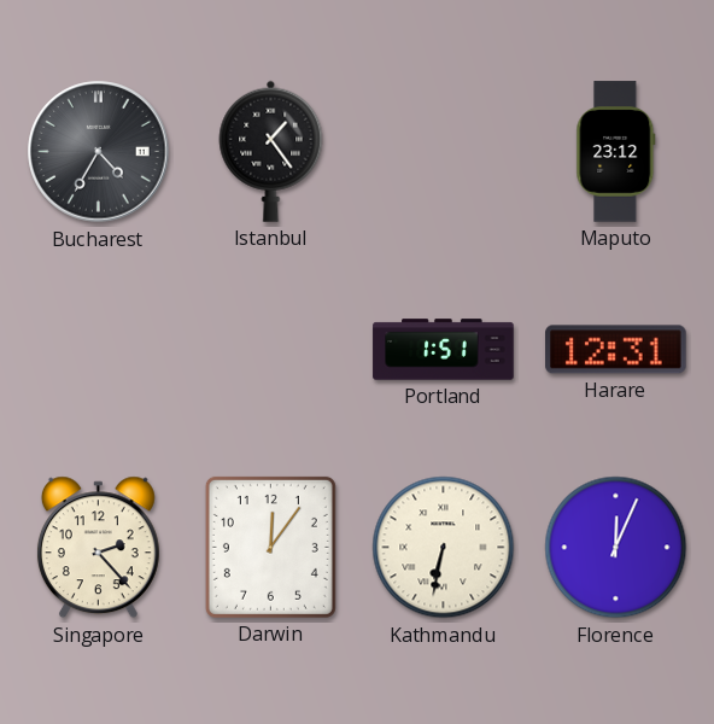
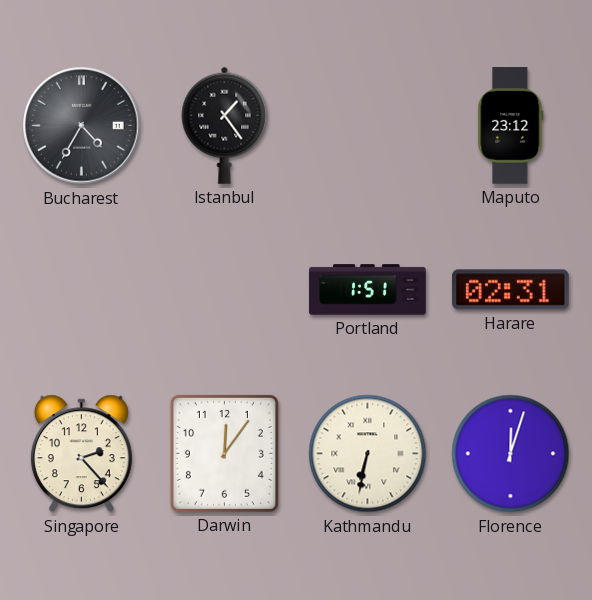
Harare: 12:31 -> 02:31
Florence: 12:04 -> 12:03
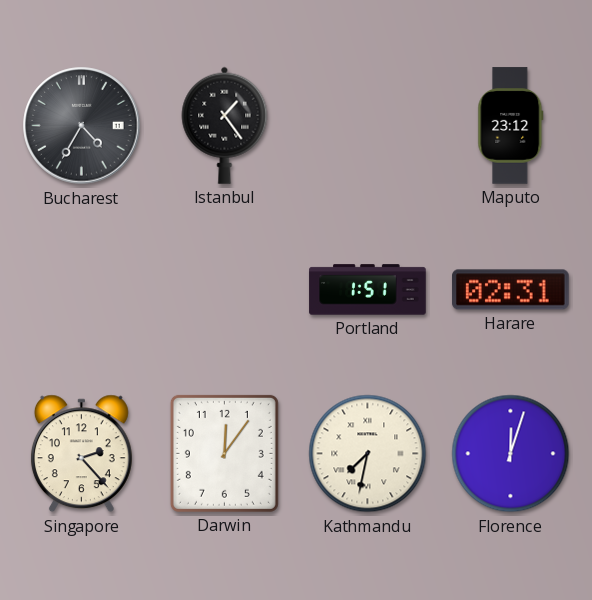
Kathmandu: 6:32 -> 7:32
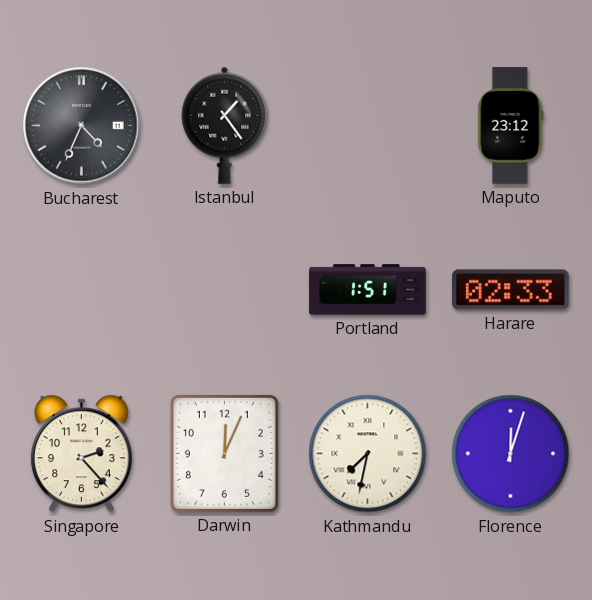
Bucharest: 4:35 -> 4:34
Harare: 02:31 -> 02:33
Darwin: 12:06 -> 12:04
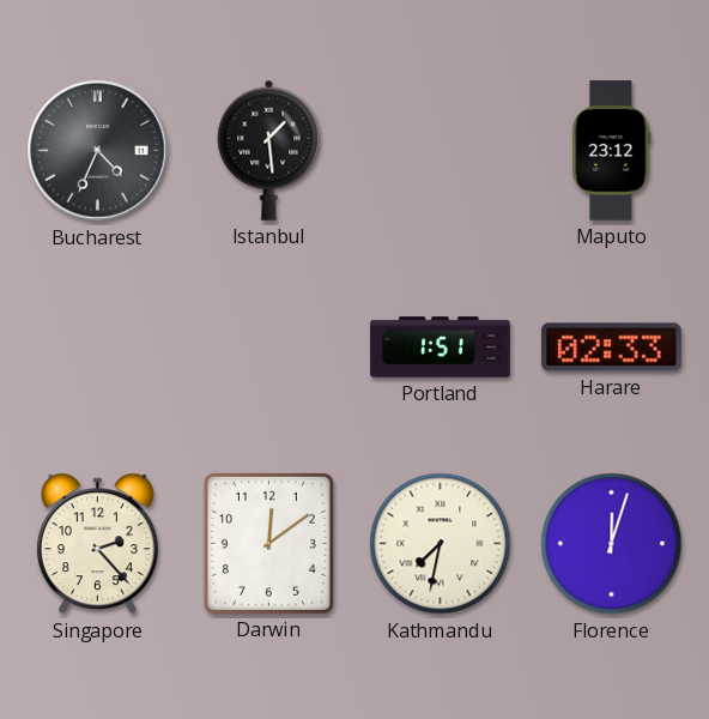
Istanbul: 1:24 -> 1:29
Darwin: 12:04 -> 12:09
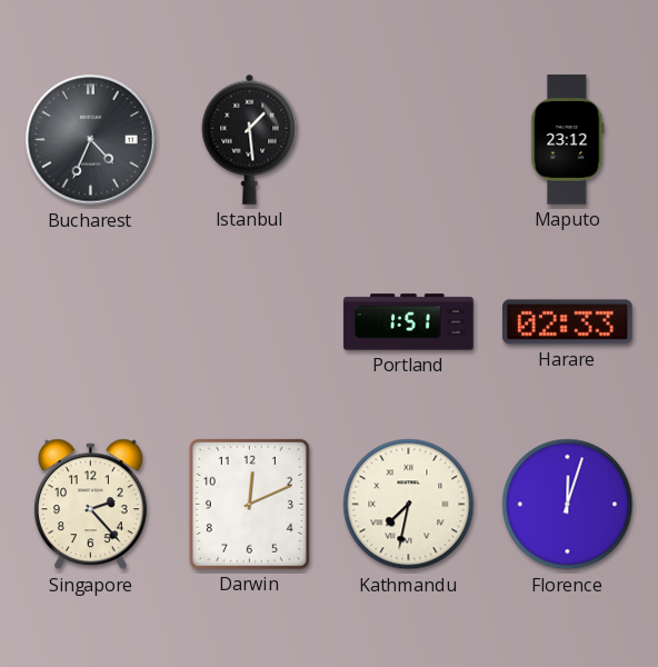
Darwin: 12:09 -> 12:11
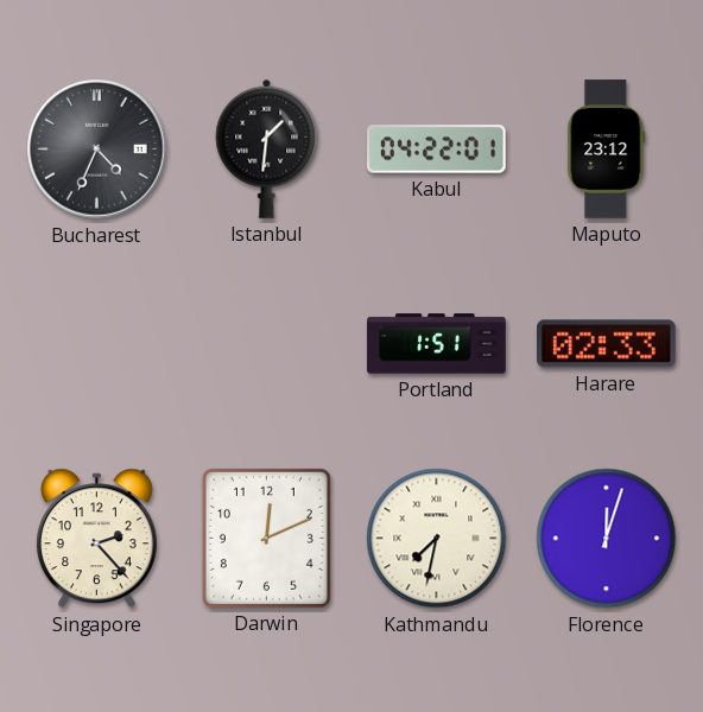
Istanbul: 1:29 -> 1:31
Kabul: none -> 04:22
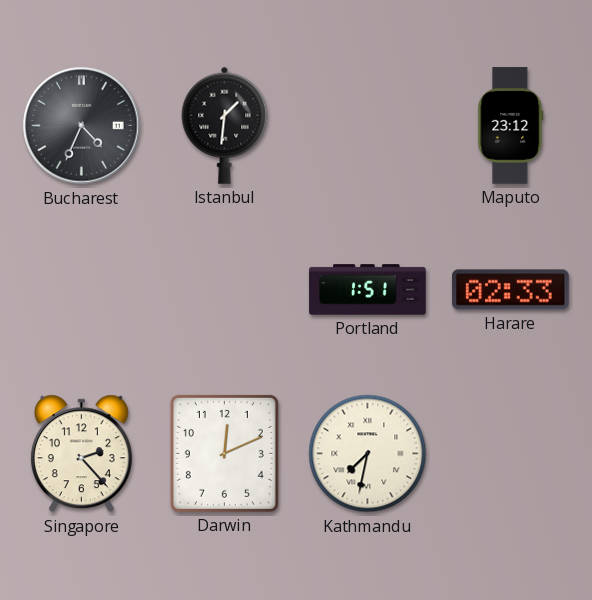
Kabul: 04:22 -> none
Florence: 12:03 -> none
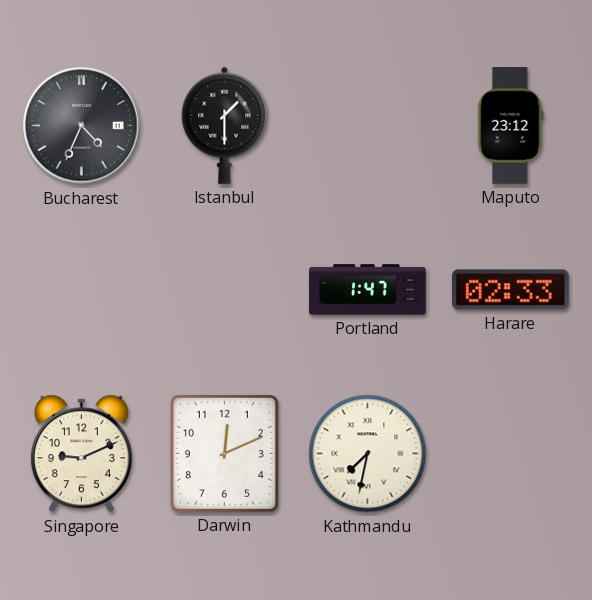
Istanbul: 1:31 -> 1:30
Portland: 1:51 -> 1:47
Singapore: 2:23 -> 9:11
